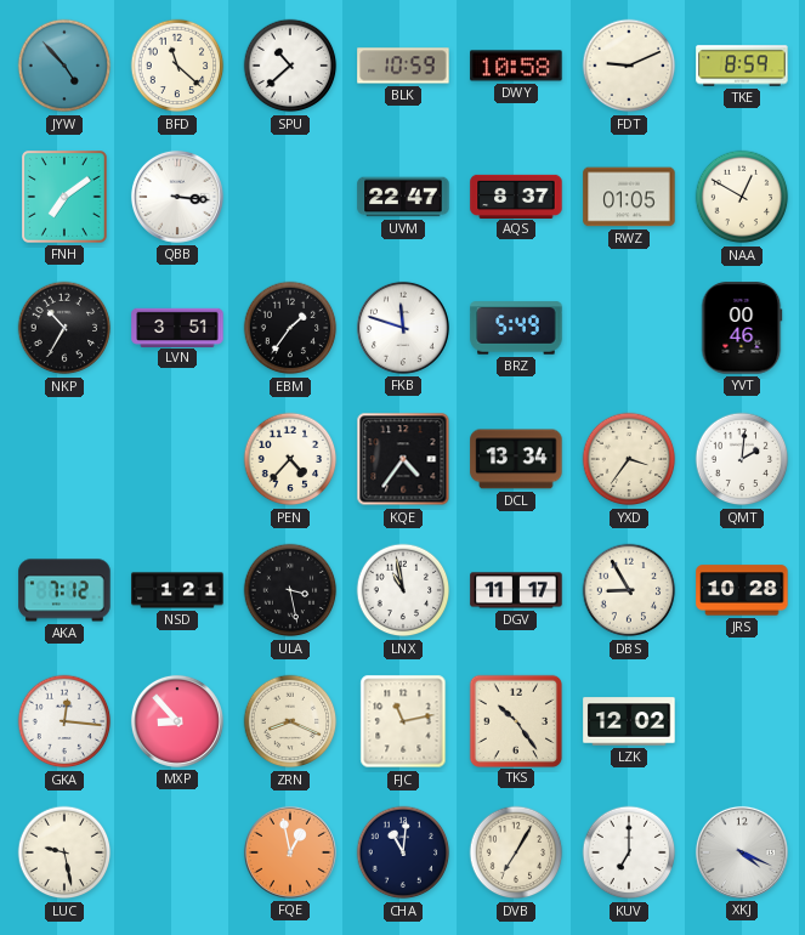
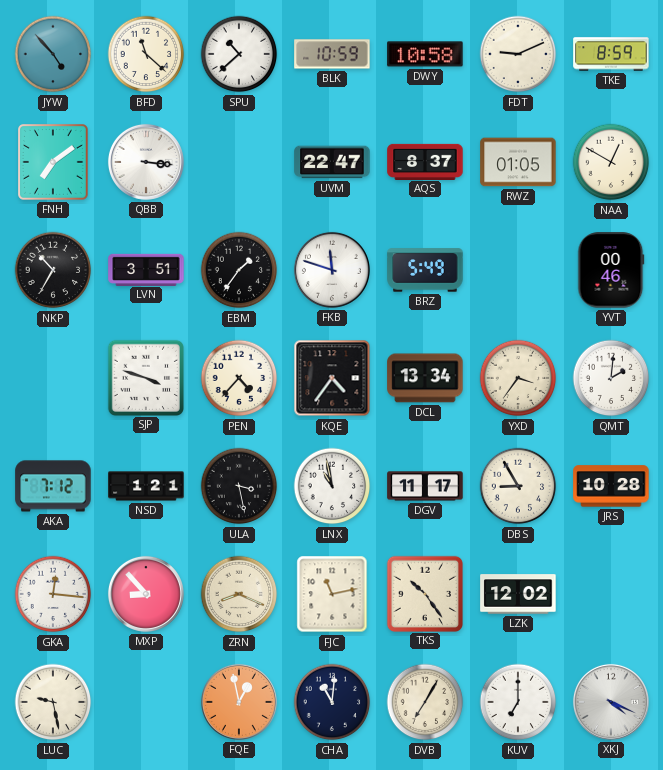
SJP: none -> 3:48
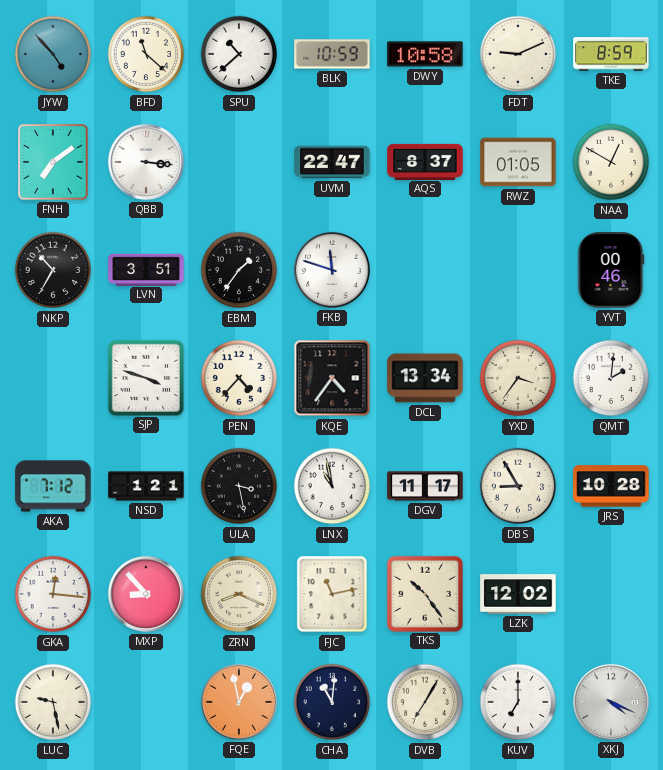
BRZ: 5:49 -> none
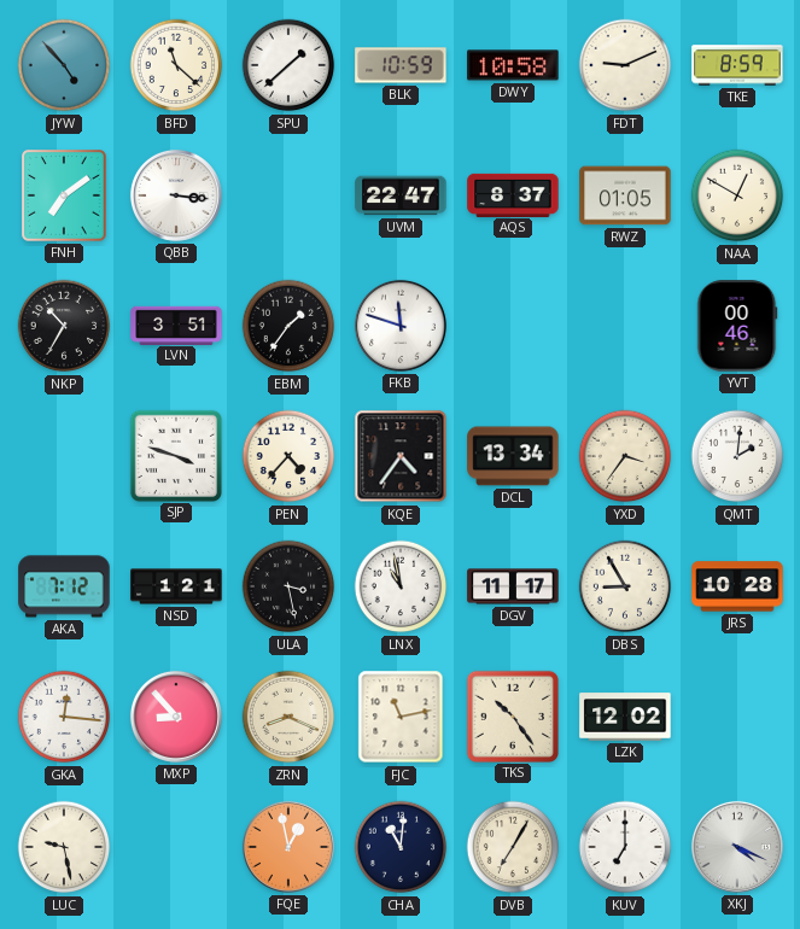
SPU: 10:38 -> 1:38
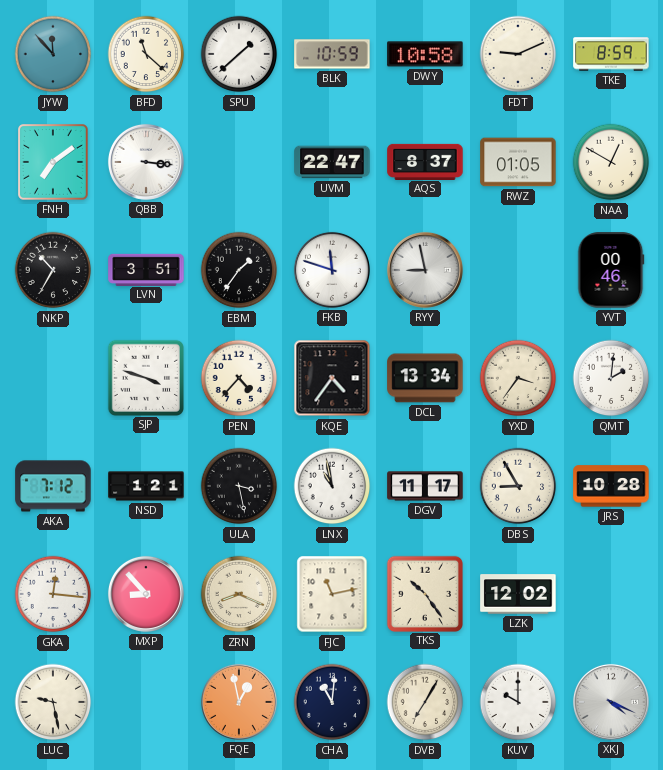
JYW: 4:53 -> 11:53
RYY: none -> 8:58
KUV: 7:00 -> 10:00
